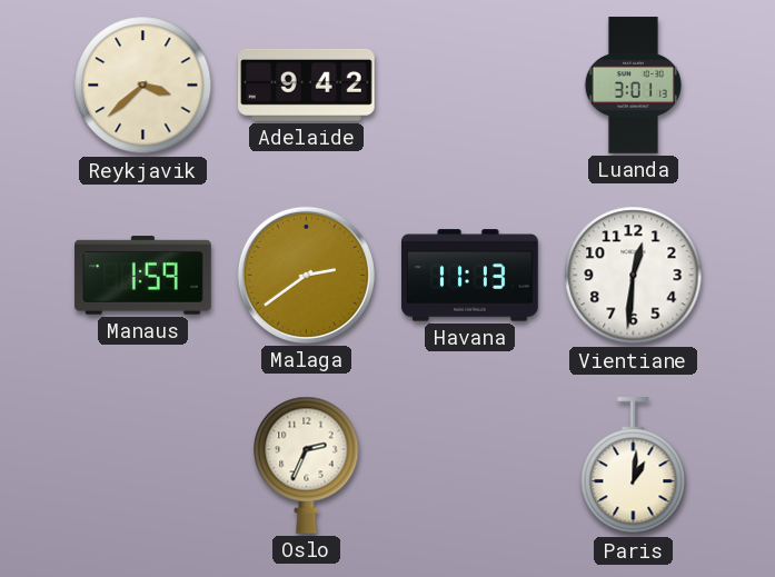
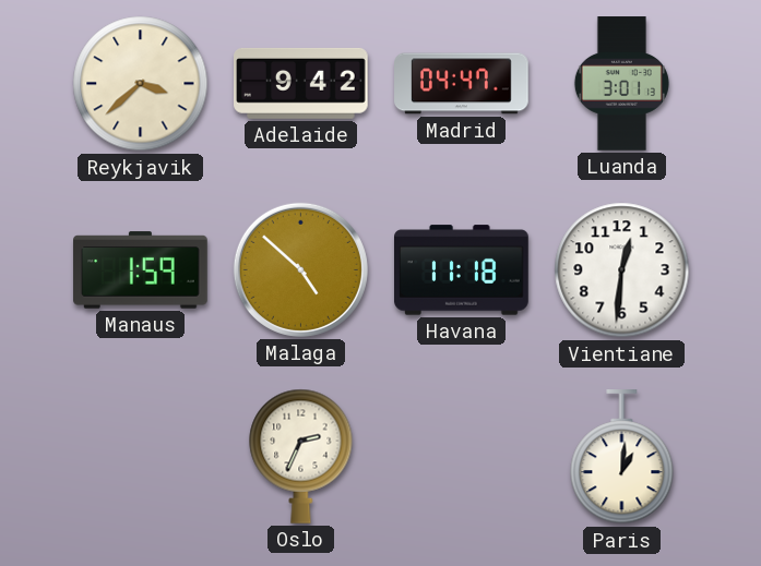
Madrid: none -> 04:47
Malaga: 2:39 -> 4:52
Havana: 11:13 -> 11:18
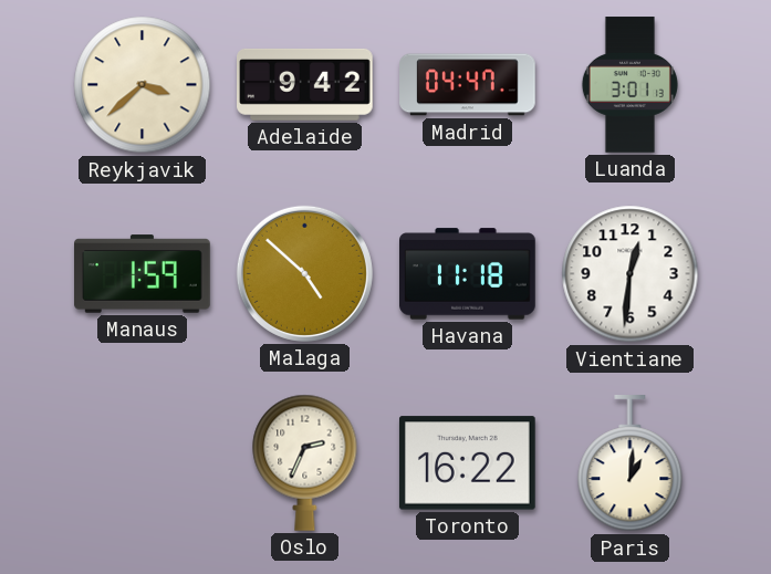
Toronto: none -> 16:22
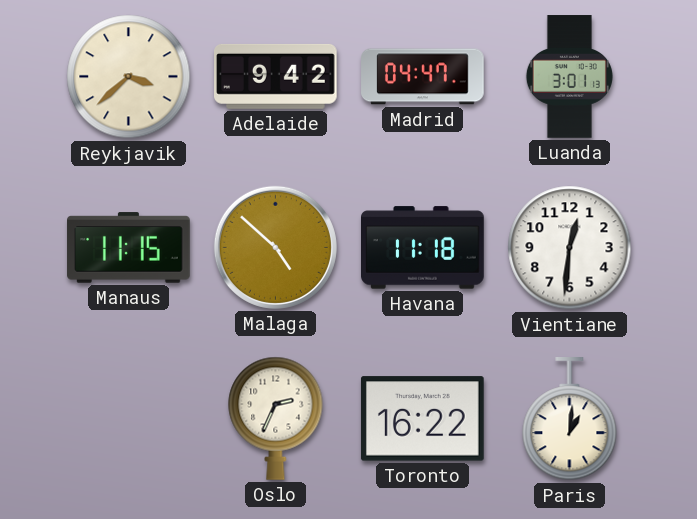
Manaus: 1:59 -> 11:15
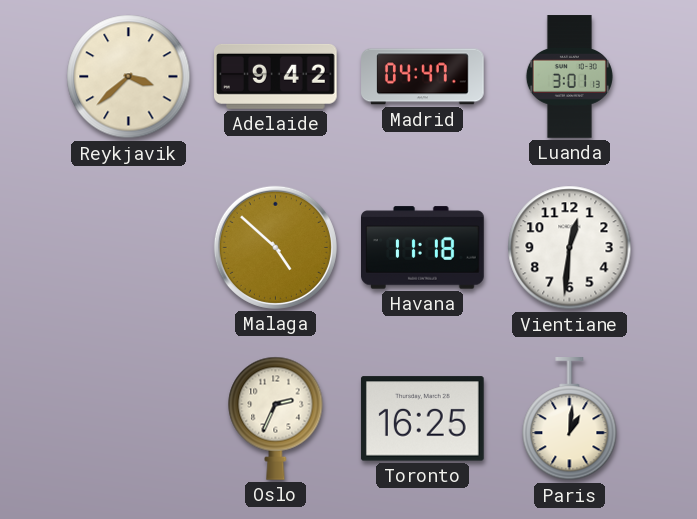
Manaus: 11:15 -> none
Toronto: 16:22 -> 16:25
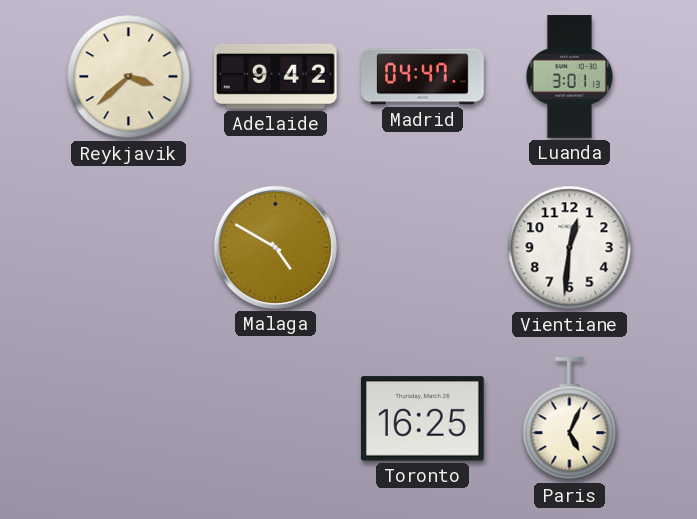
Malaga: 4:52 -> 4:50
Havana: 11:18 -> none
Oslo: 2:34 -> none
Paris: 1:01 -> 5:04
